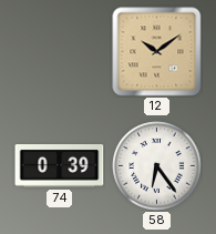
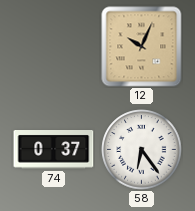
12: 10:09 -> 10:04
74: 0:39 -> 0:37
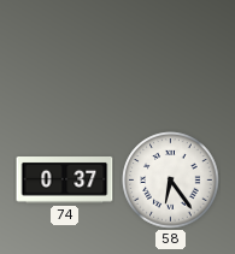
12: 10:04 -> none
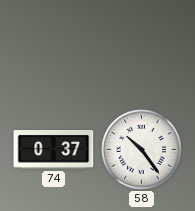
58: 6:24 -> 10:24
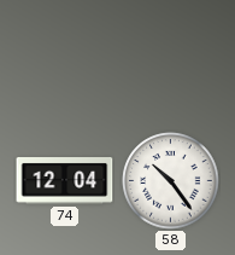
74: 0:37 -> 12:04
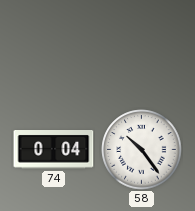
74: 12:04 -> 0:04
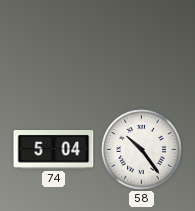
74: 0:04 -> 5:04
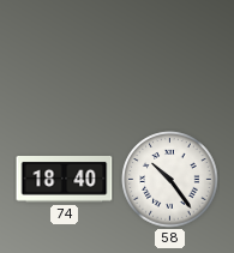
74: 5:04 -> 18:40
